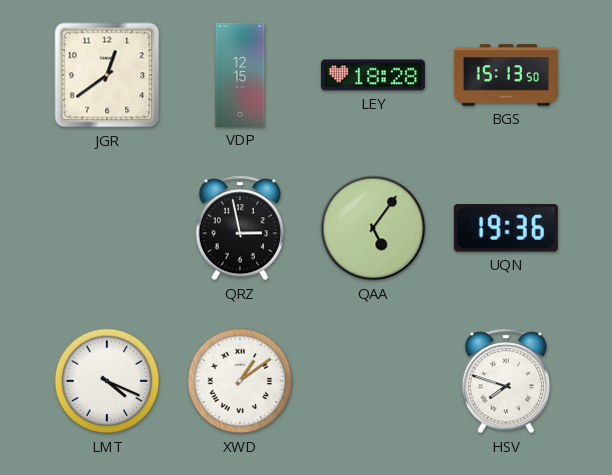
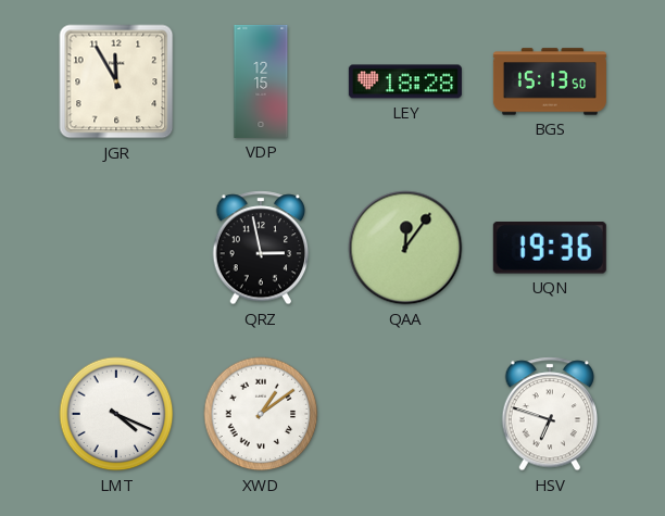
JGR: 12:39 -> 11:55
QAA: 5:06 -> 12:06
HSV: 7:48 -> 6:48
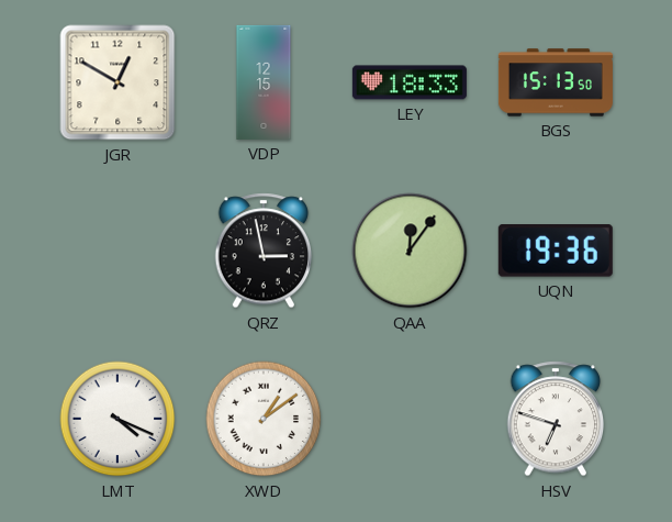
JGR: 11:55 -> 12:50
LEY: 18:28 -> 18:33
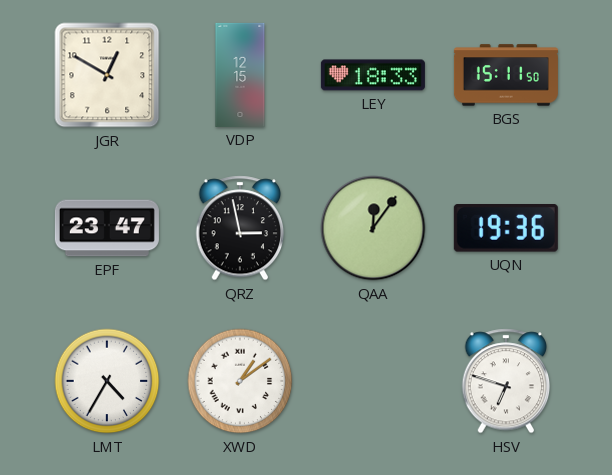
BGS: 15:13 -> 15:11
EPF: none -> 23:47
LMT: 4:19 -> 4:35
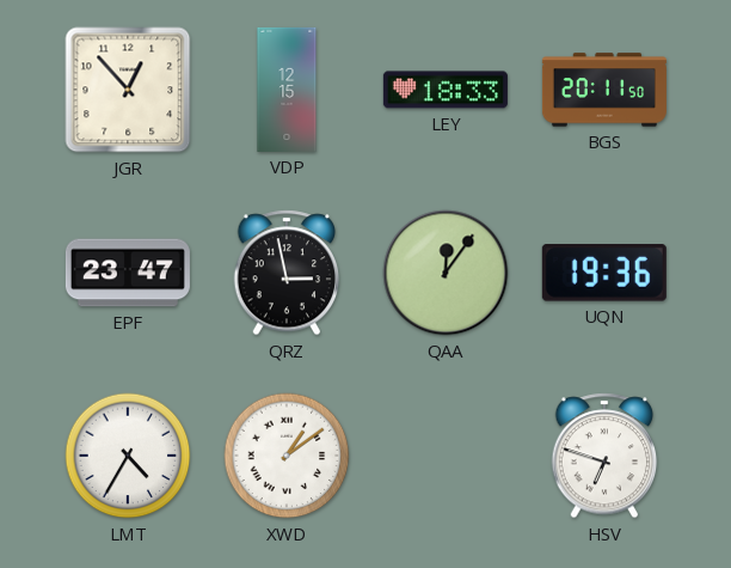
JGR: 12:50 -> 12:53
BGS: 15:11 -> 20:11
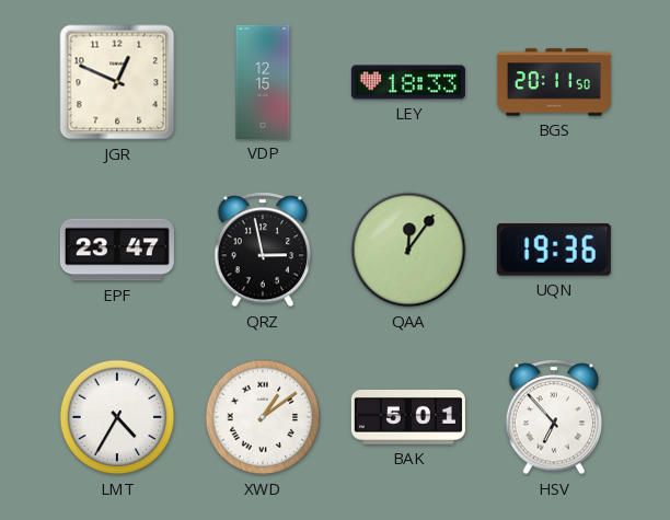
JGR: 12:53 -> 12:49
BAK: none -> 5:01
HSV: 6:48 -> 6:53
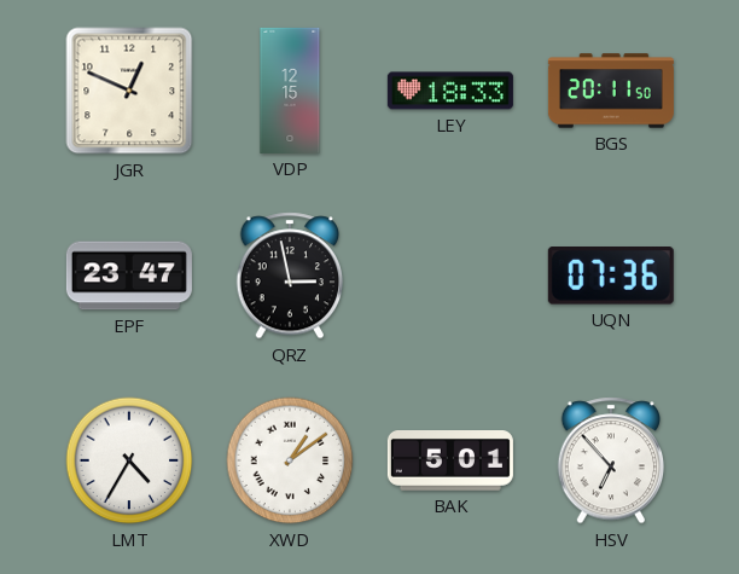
QAA: 12:06 -> none
UQN: 19:36 -> 07:36
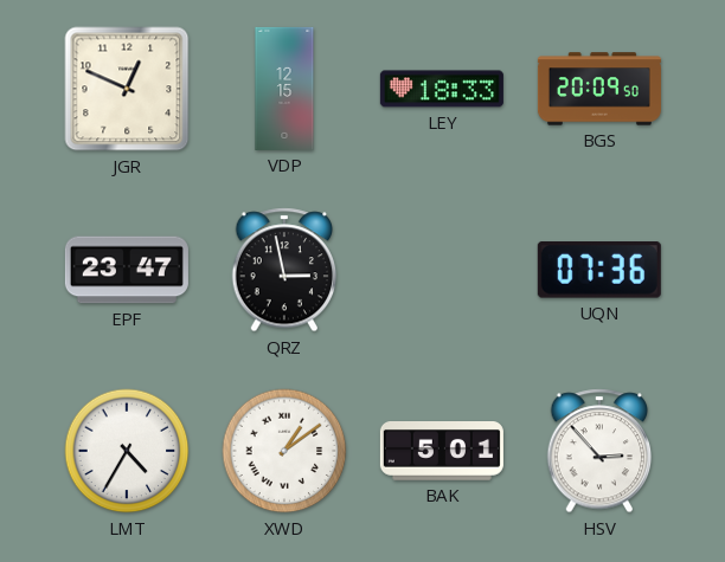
BGS: 20:11 -> 20:09
HSV: 6:53 -> 2:53
